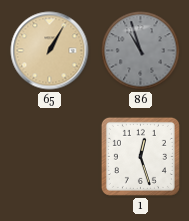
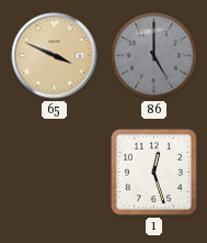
65: 1:05 -> 3:49
86: 10:57 -> 5:00
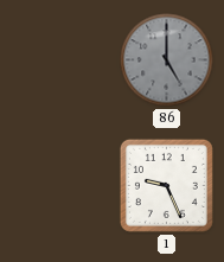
65: 3:49 -> none
1: 12:27 -> 9:26
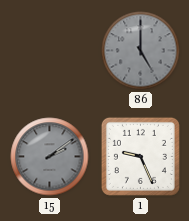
15: none -> 2:09
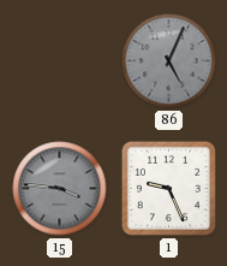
86: 5:00 -> 5:04
15: 2:09 -> 3:46
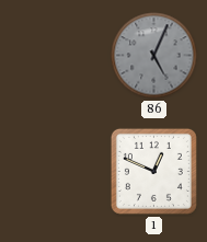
15: 3:46 -> none
1: 9:26 -> 12:49
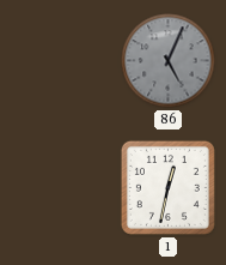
1: 12:49 -> 12:32
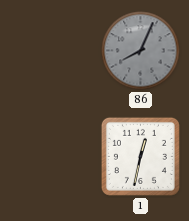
86: 5:04 -> 8:04
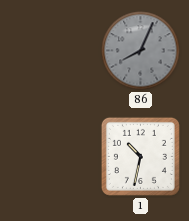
1: 12:32 -> 10:32
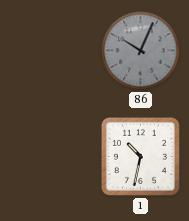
86: 8:04 -> 10:04
